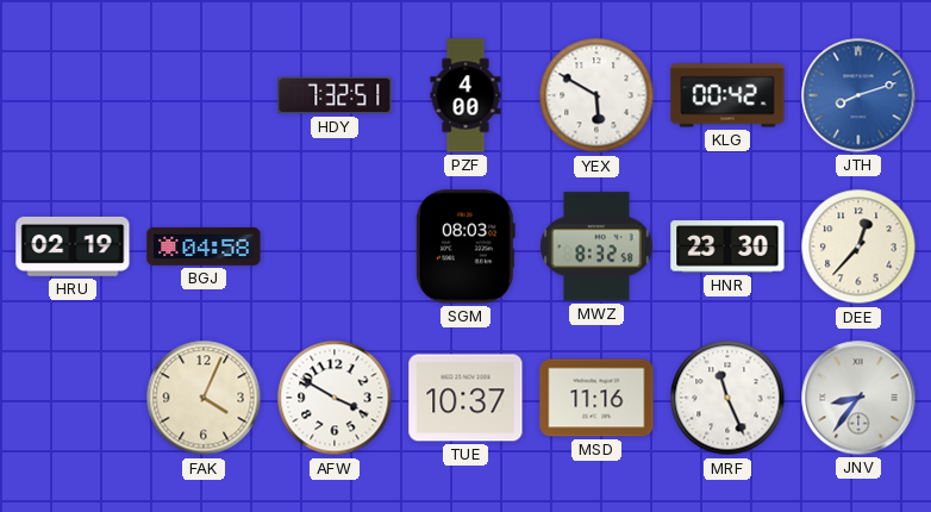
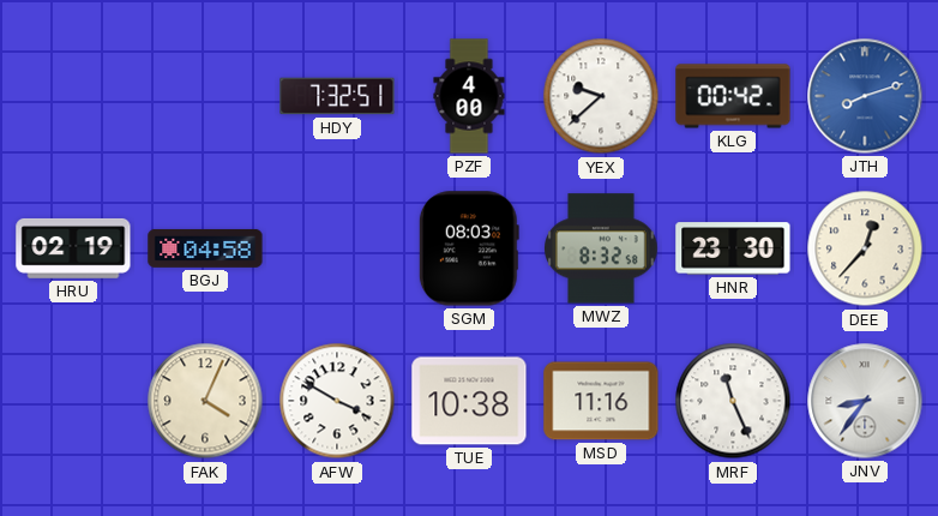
YEX: 5:50 -> 9:38
TUE: 10:37 -> 10:38
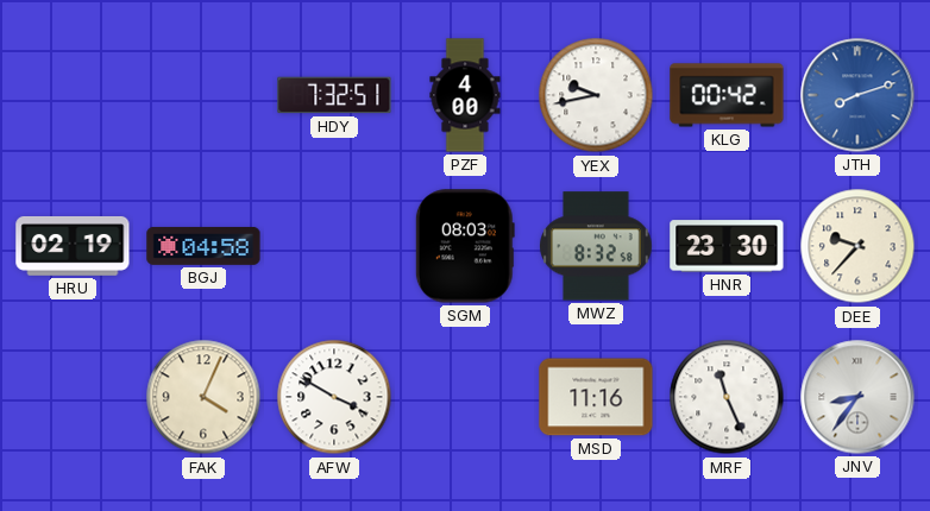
YEX: 9:38 -> 9:43
DEE: 12:37 -> 9:37
TUE: 10:38 -> none
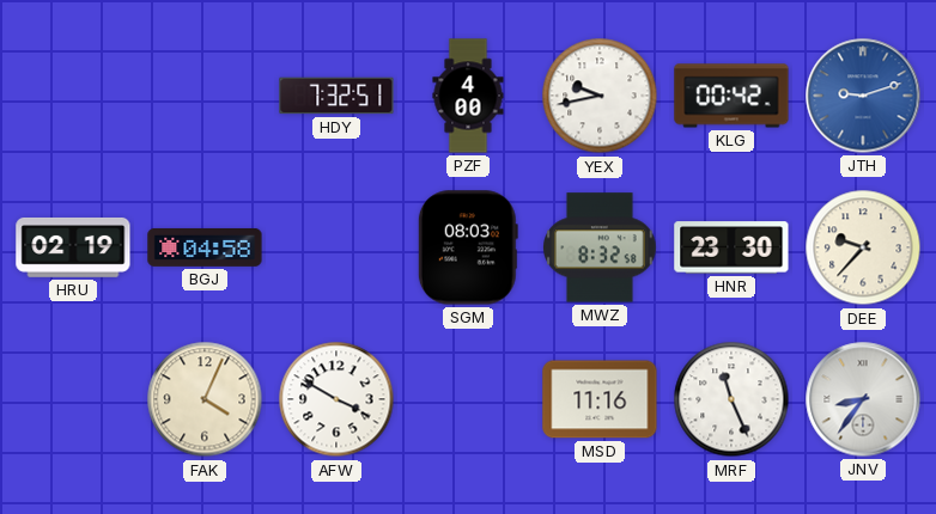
JTH: 8:12 -> 9:12
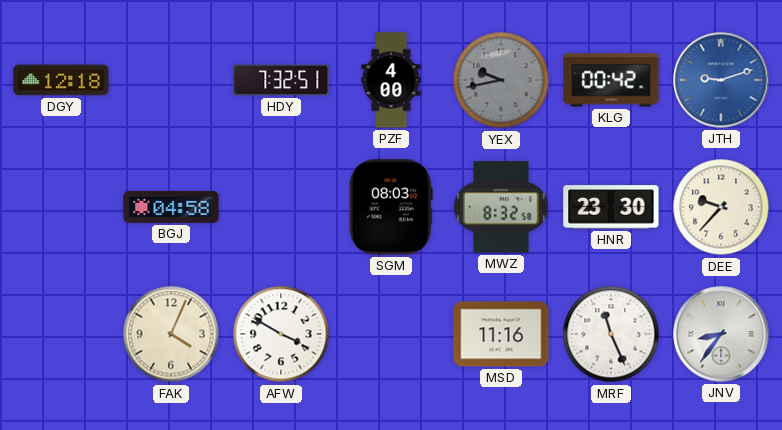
DGY: none -> 12:18
YEX dial: white -> grey
HRU: 02:19 -> none
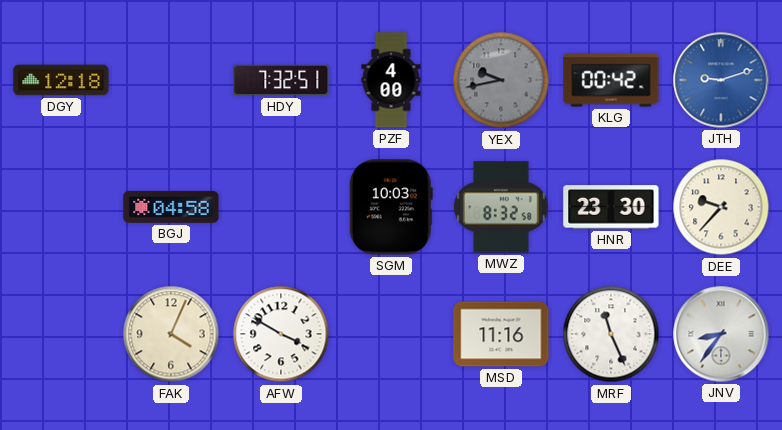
SGM: 08:03 -> 10:03
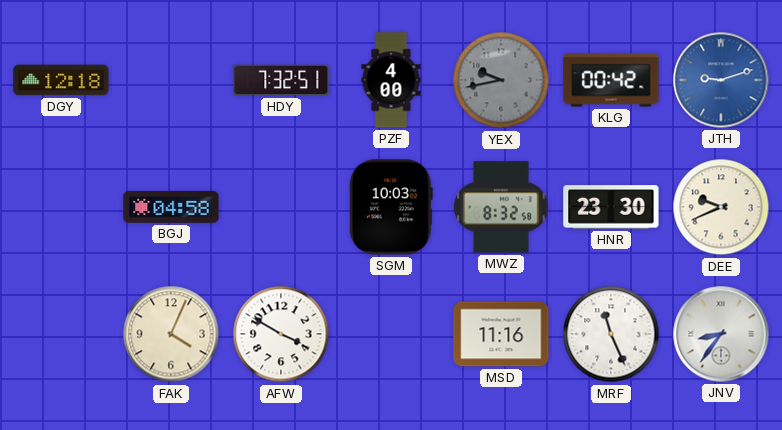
DEE: 9:37 -> 9:41
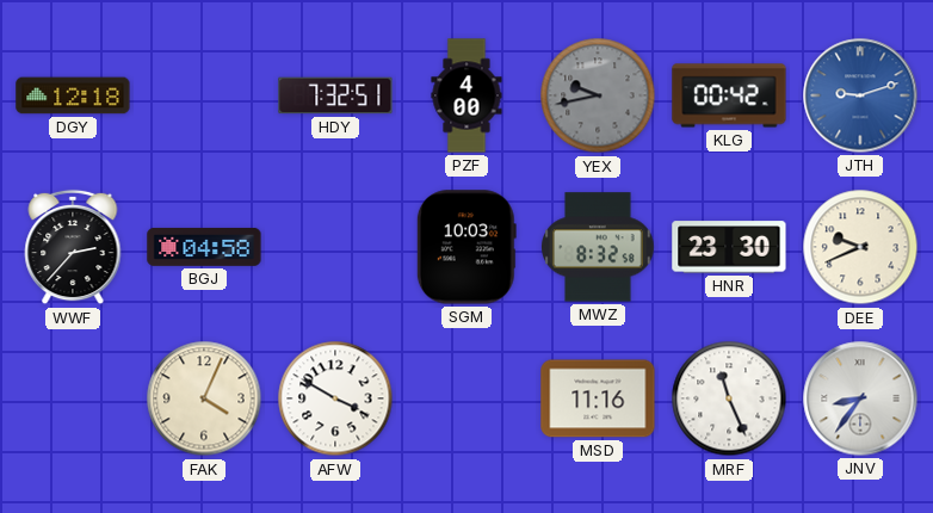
WWF: none -> 2:37
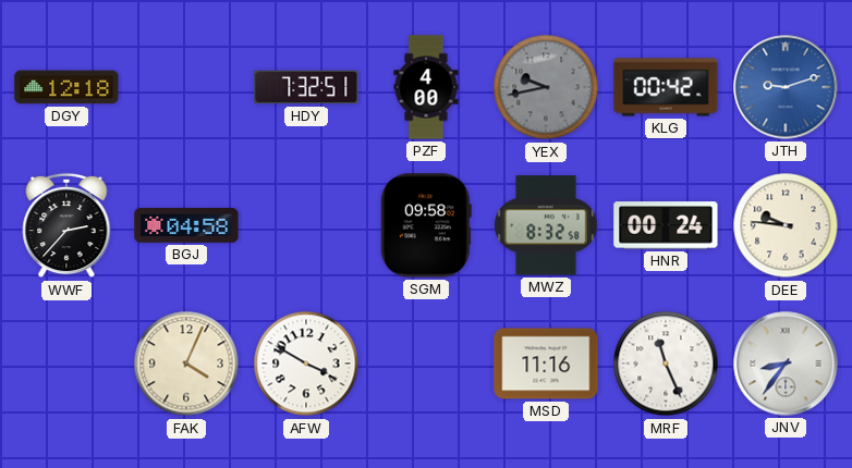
SGM: 10:03 -> 09:58
HNR: 23:30 -> 00:24
DEE: 9:41 -> 9:46
